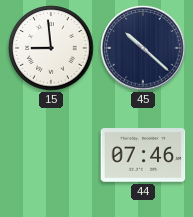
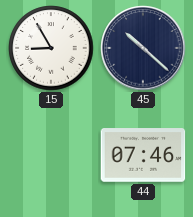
15: 8:59 -> 8:55
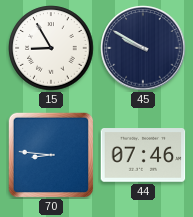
45: 10:22 -> 9:50
70: none -> 8:46
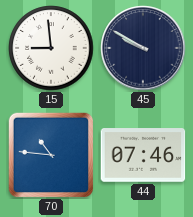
15: 8:55 -> 8:59
70: 8:46 -> 10:46
